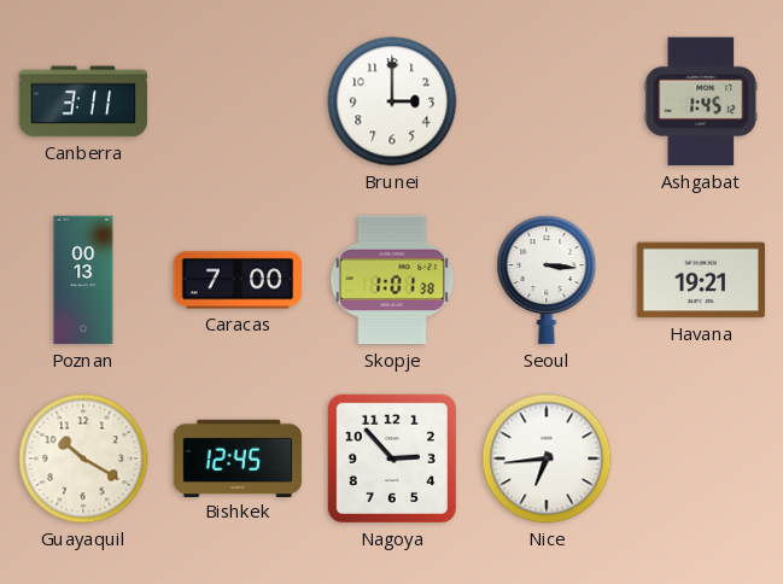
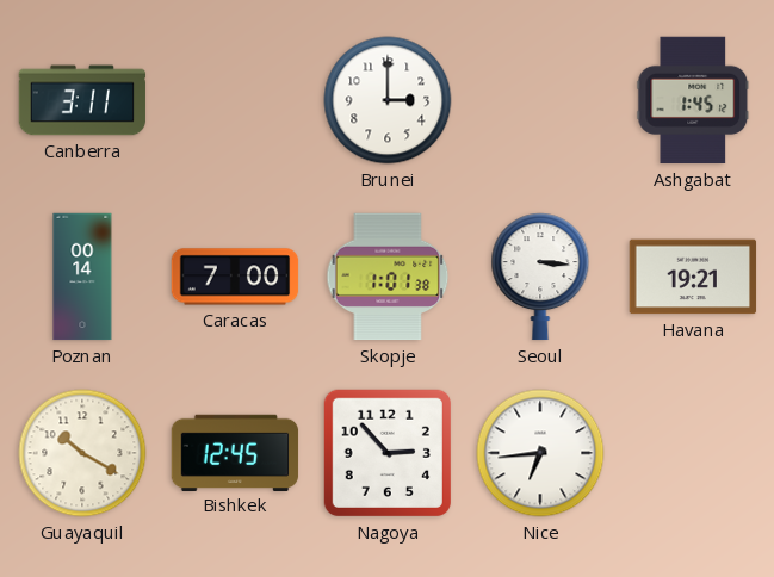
Poznan: 00:13 -> 00:14
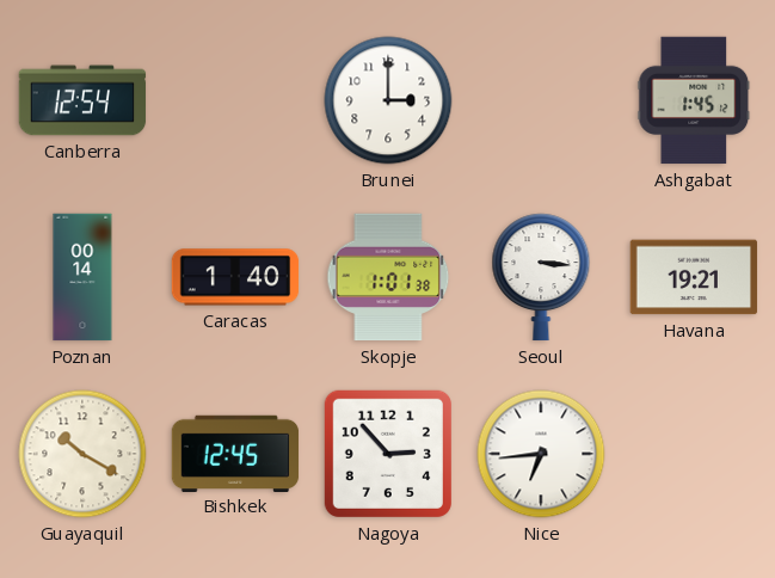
Canberra: 3:11 -> 12:54
Caracas: 7:00 -> 1:40
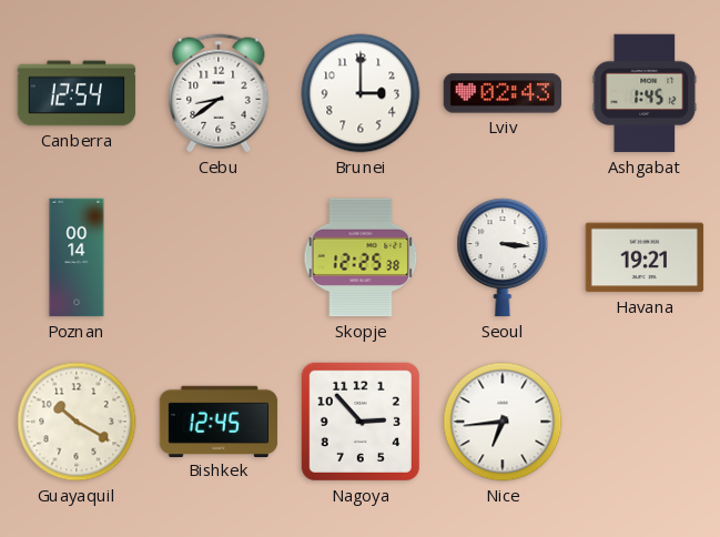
Cebu: none -> 8:39
Lviv: none -> 02:43
Caracas: 1:40 -> none
Skopje: 1:01 -> 12:25
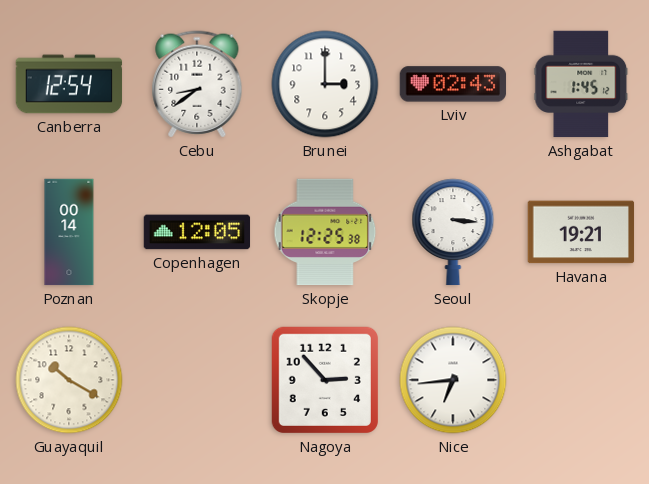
Copenhagen: none -> 12:05
Bishkek: 12:45 -> none
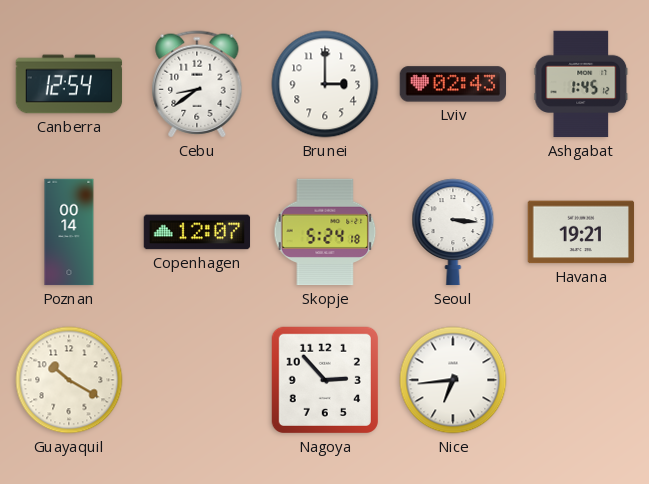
Copenhagen: 12:05 -> 12:07
Skopje: 12:25 -> 5:24
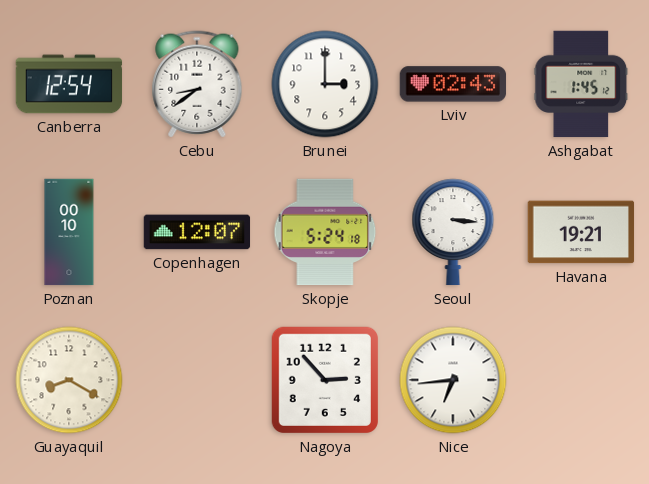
Poznan: 00:14 -> 00:10
Guayaquil: 10:20 -> 8:20
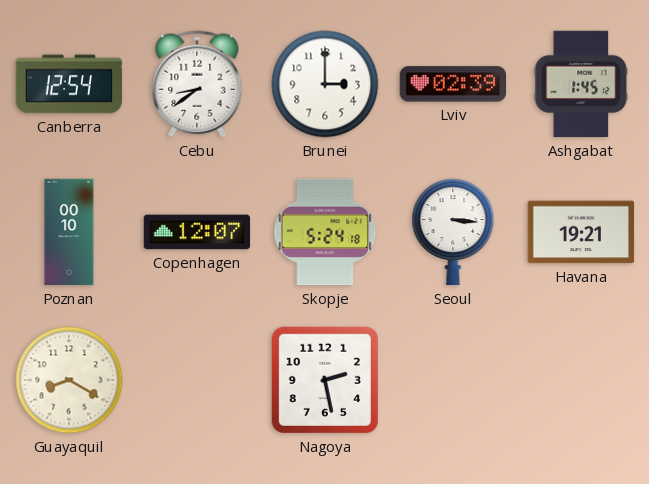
Lviv: 02:43 -> 02:39
Nagoya: 2:53 -> 2:28
Nice: 6:44 -> none
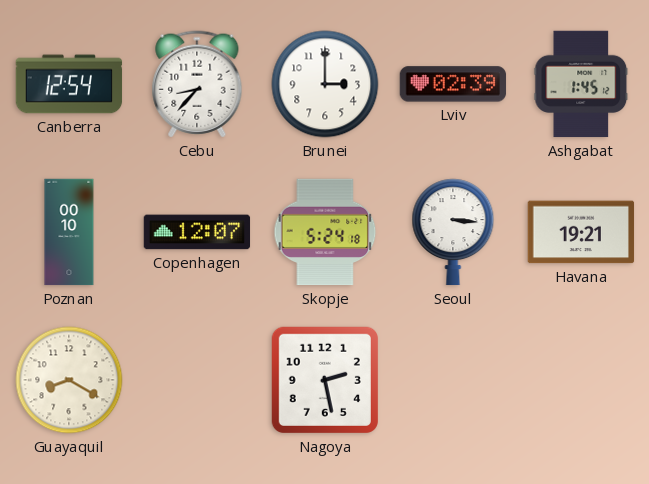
Cebu: 8:39 -> 8:37
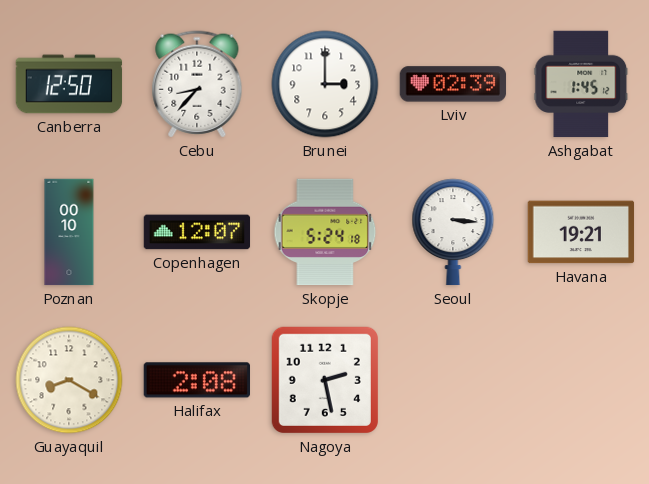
Canberra: 12:54 -> 12:50
Halifax: none -> 2:08
